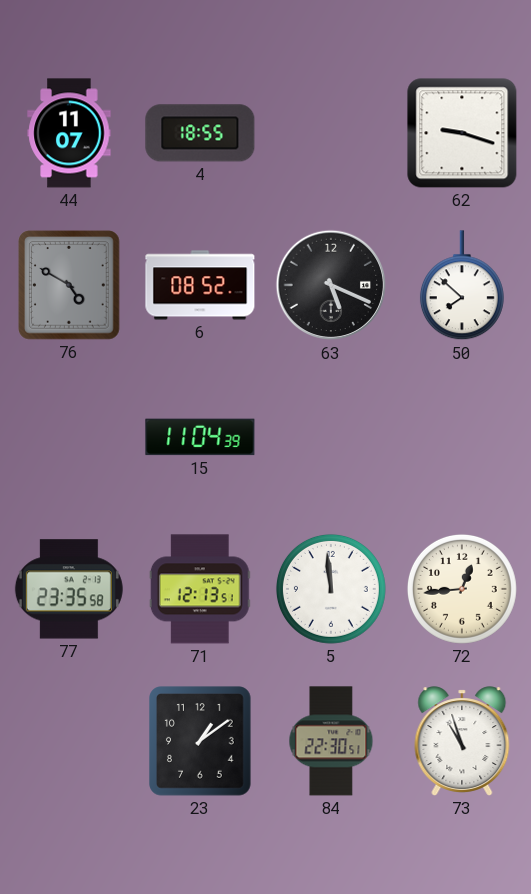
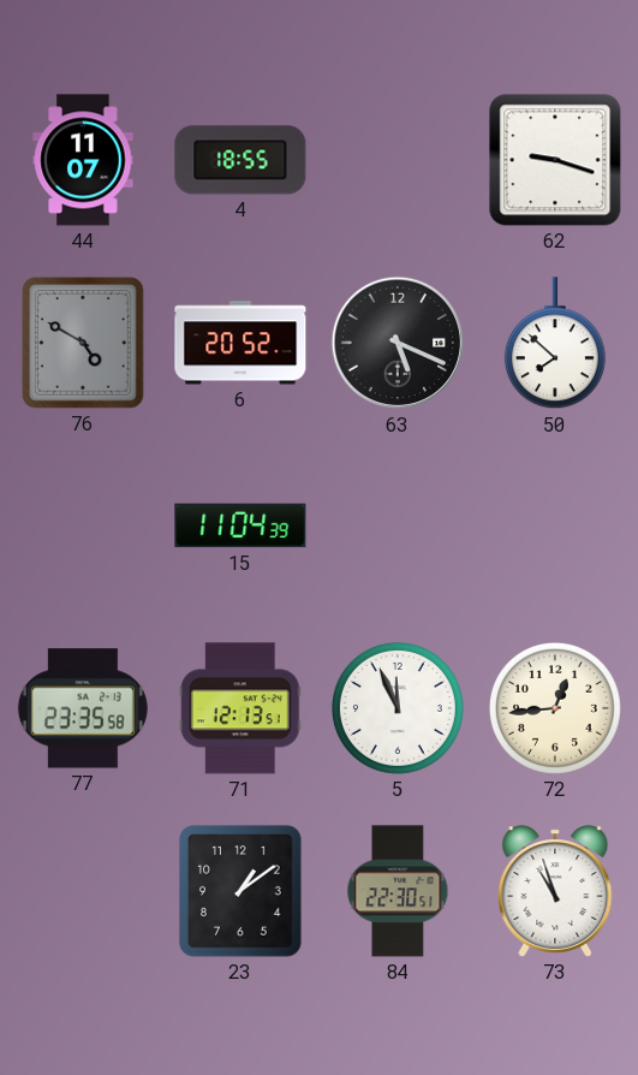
6: 08:52 -> 20:52
5: 11:59 -> 11:56
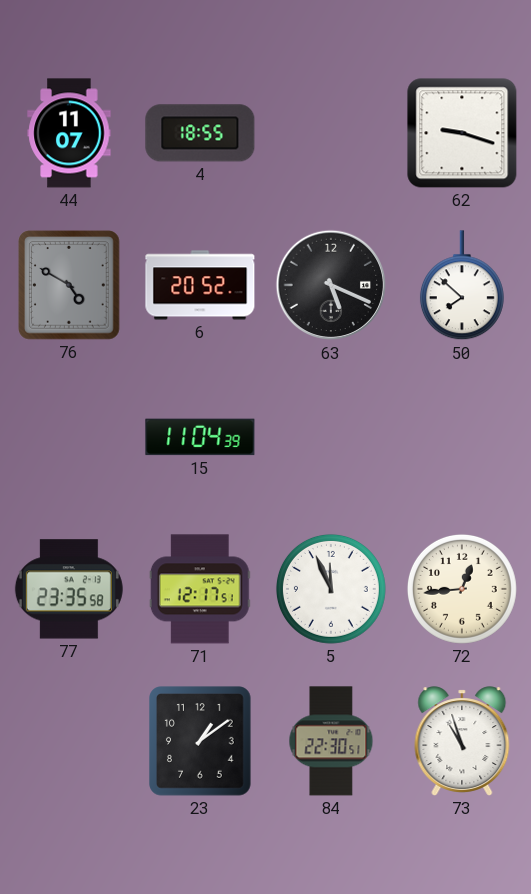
71: 12:13 -> 12:17
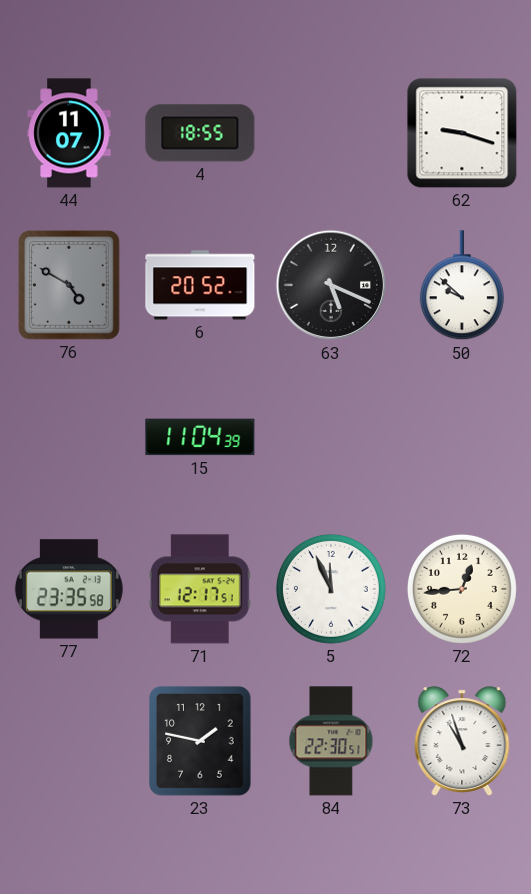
50: 7:52 -> 9:52
23: 1:09 -> 1:47
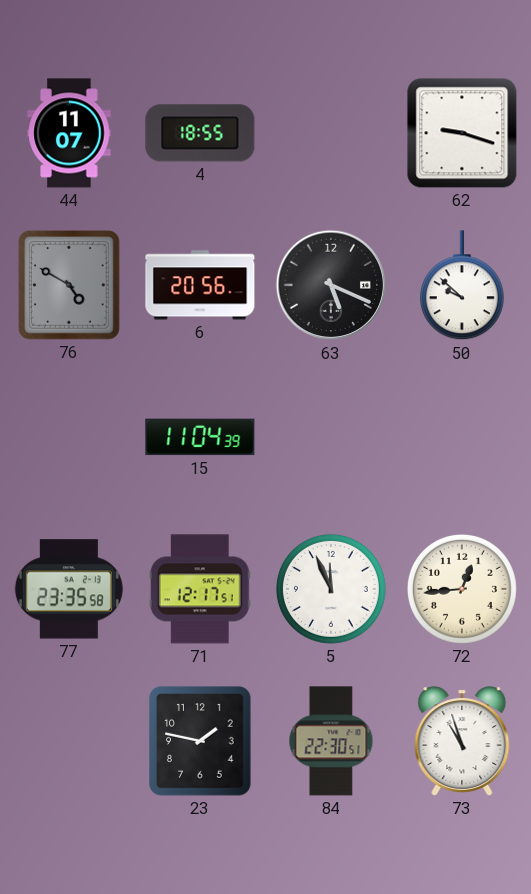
6: 20:52 -> 20:56
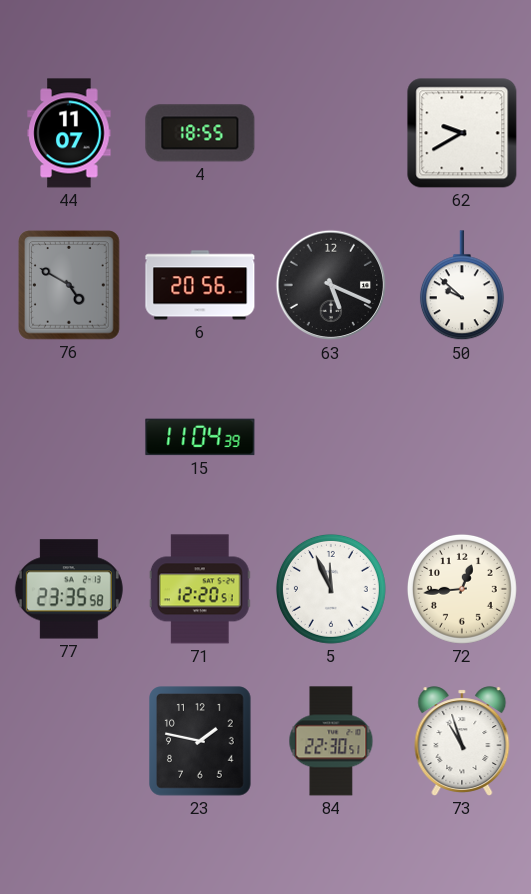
62: 9:18 -> 9:40
71: 12:17 -> 12:20
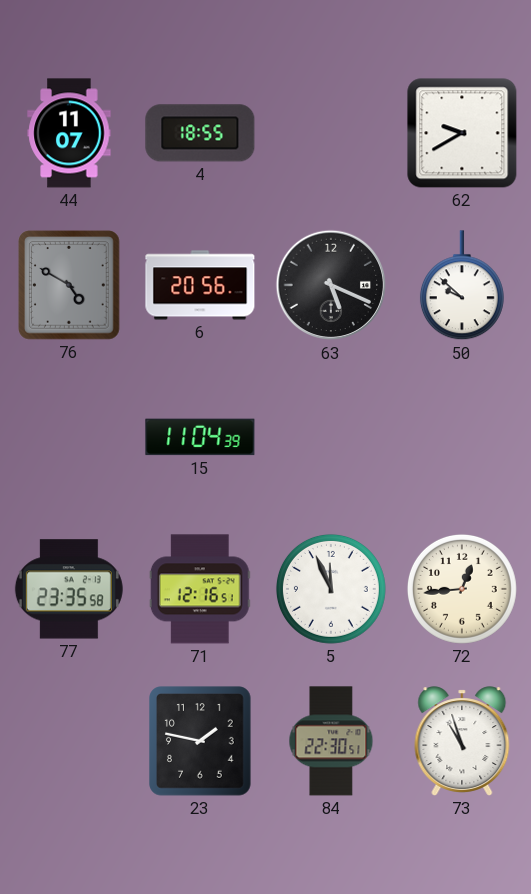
71: 12:20 -> 12:16
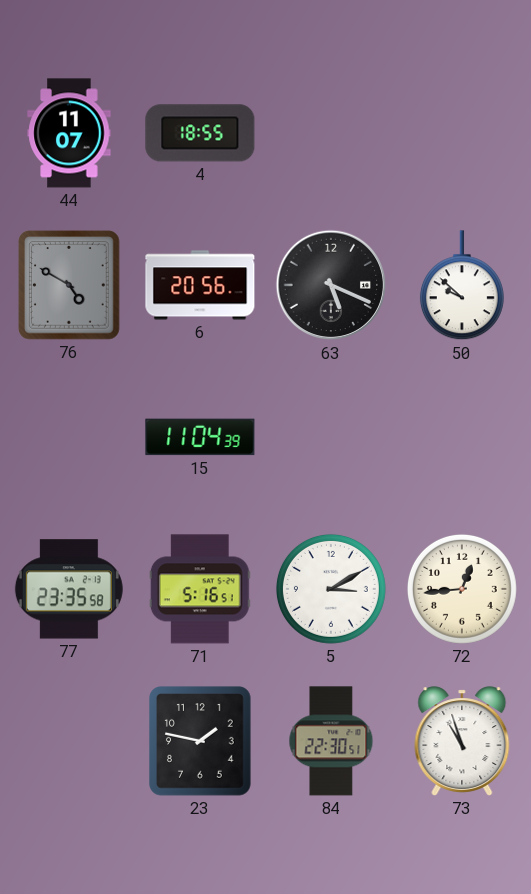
62: 9:40 -> none
71: 12:16 -> 5:16
5: 11:56 -> 3:10
